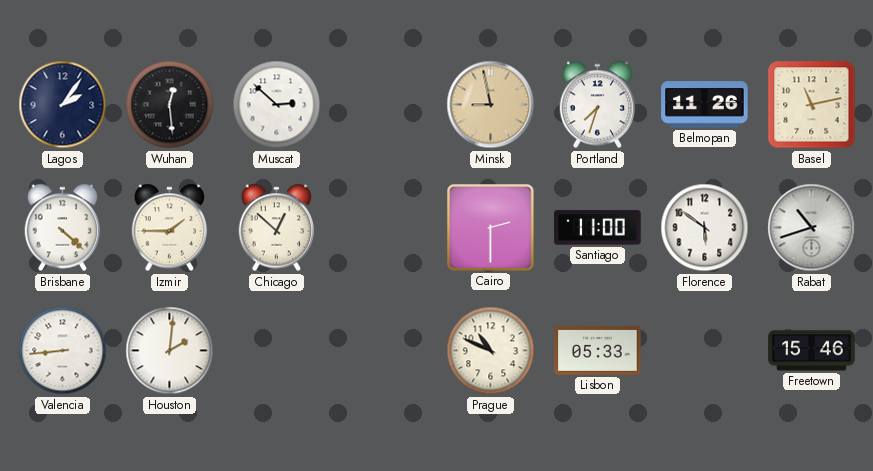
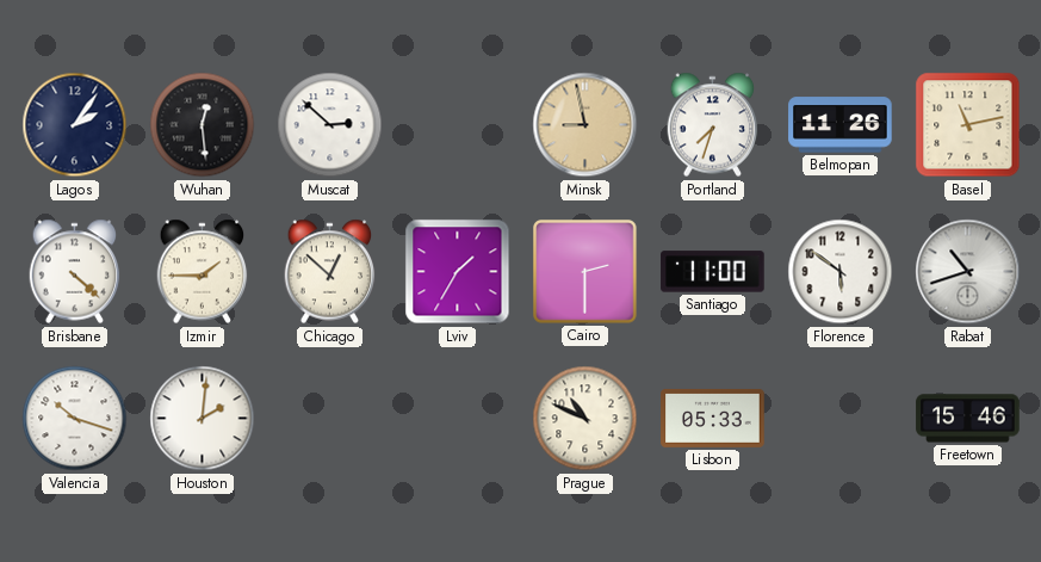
Lviv: none -> 1:35
Valencia: 8:44 -> 10:18
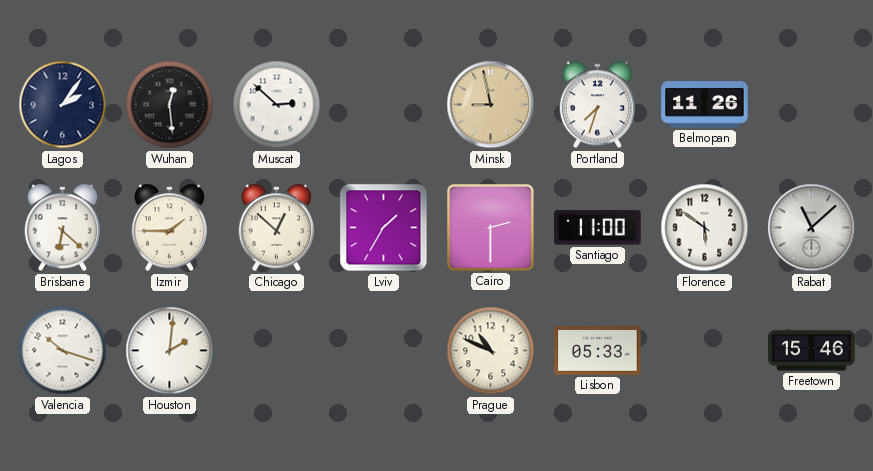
Basel: 11:13 -> none
Brisbane: 4:22 -> 6:22
Rabat: 10:42 -> 11:08
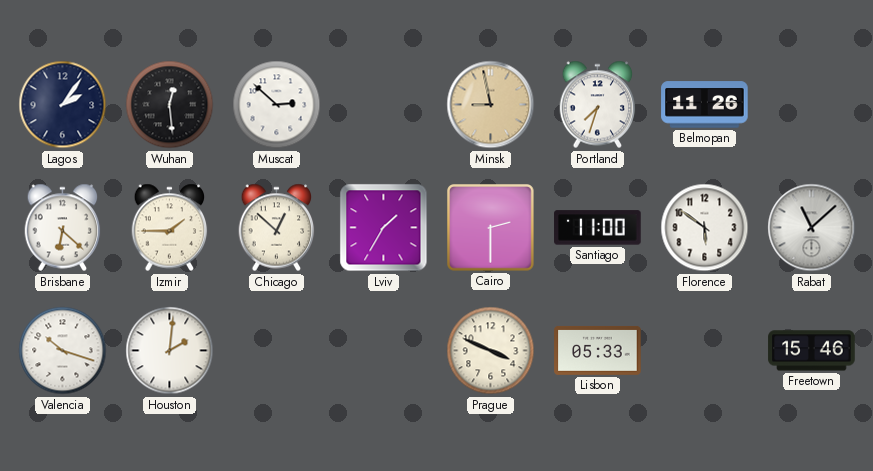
Prague: 10:49 -> 3:49
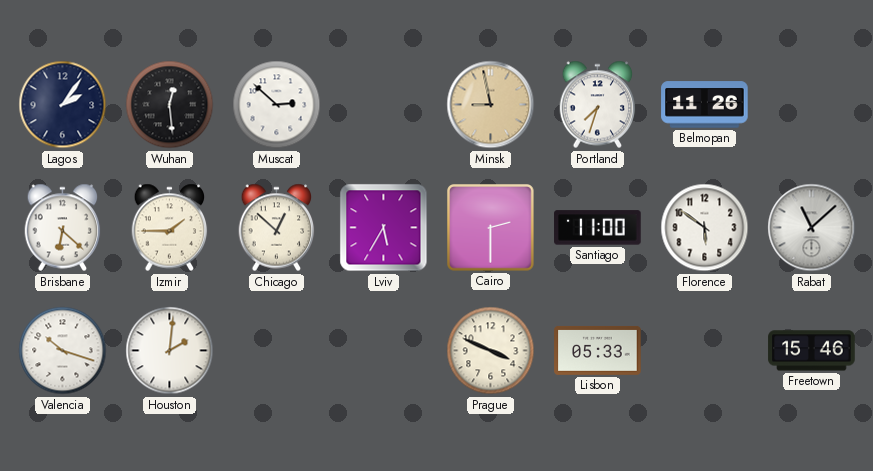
Lviv: 1:35 -> 5:35
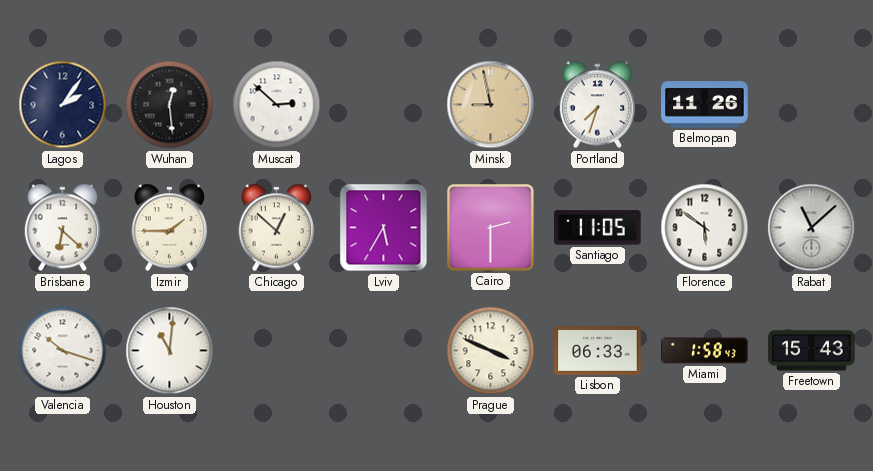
Santiago: 11:00 -> 11:05
Houston: 2:01 -> 11:01
Lisbon: 05:33 -> 06:33
Miami: none -> 1:58
Freetown: 15:46 -> 15:43
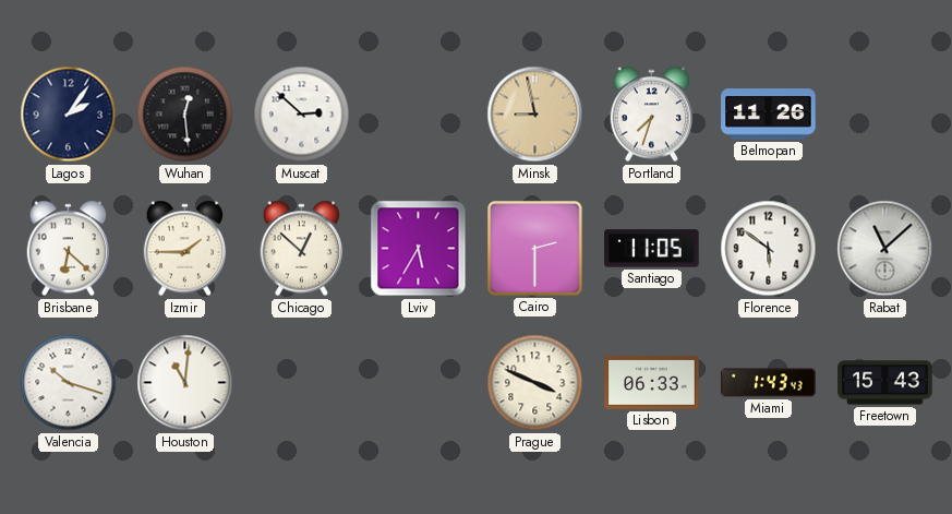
Miami: 1:58 -> 1:43
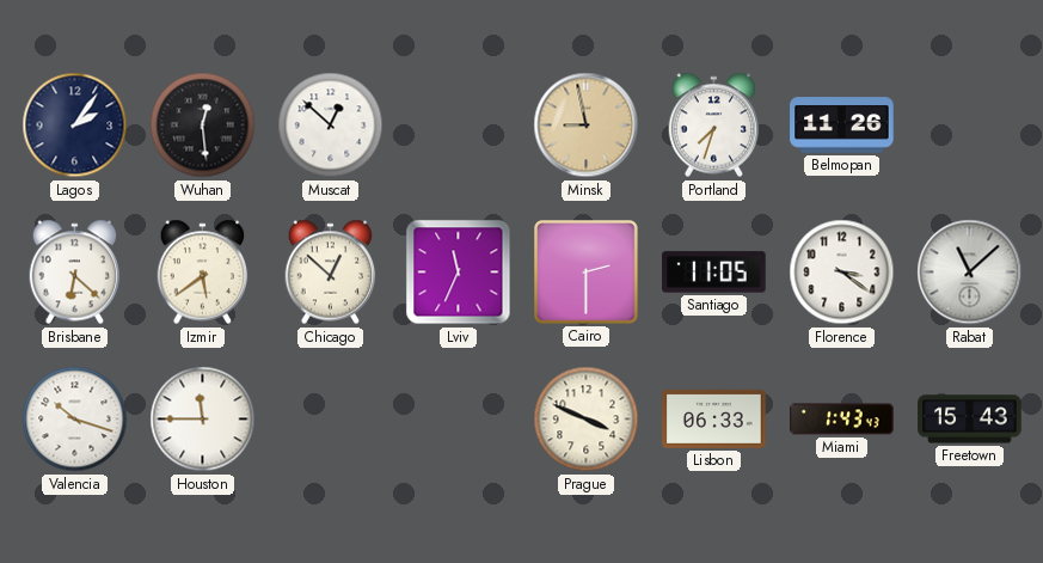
Muscat: 2:52 -> 12:52
Izmir: 1:45 -> 5:39
Lviv: 5:35 -> 11:34
Florence: 5:51 -> 3:21
Houston: 11:01 -> 11:45
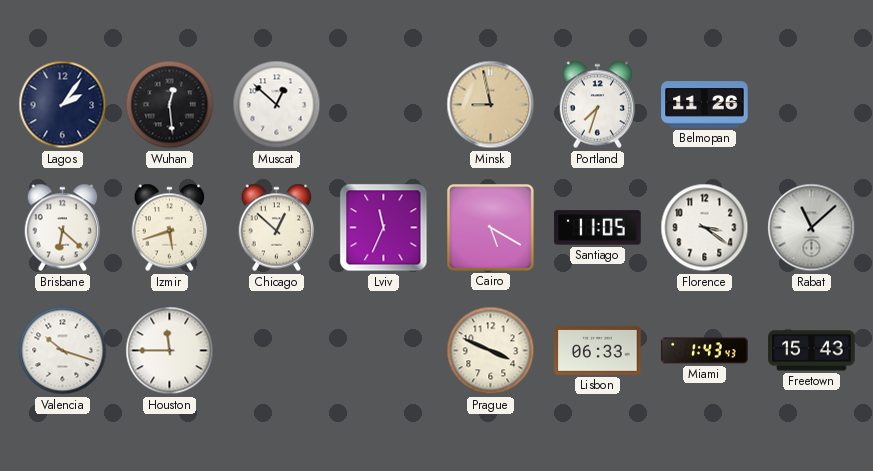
Izmir: 5:39 -> 5:42
Cairo: 2:30 -> 5:20
